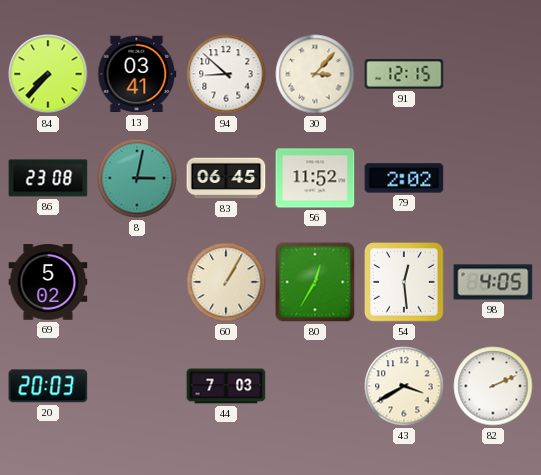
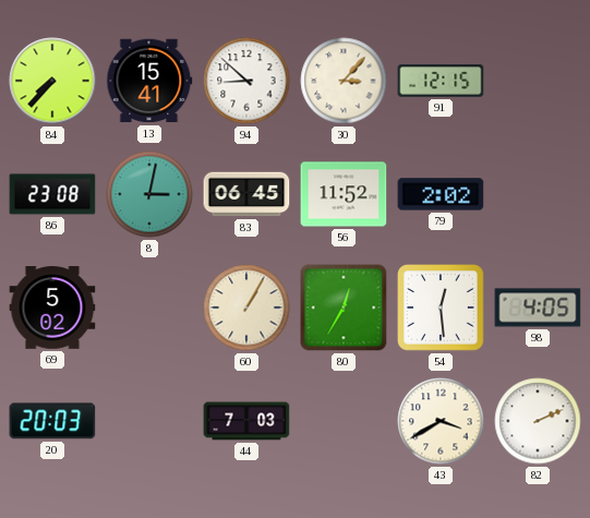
13: 03:41 -> 15:41
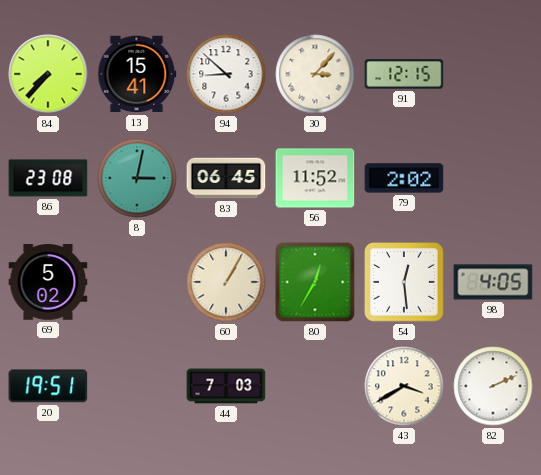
20: 20:03 -> 19:51
